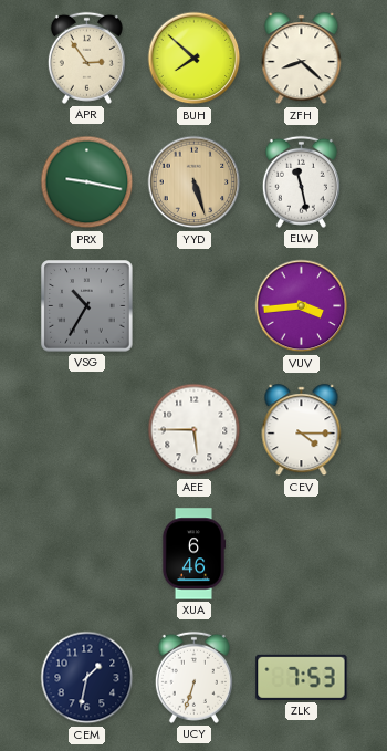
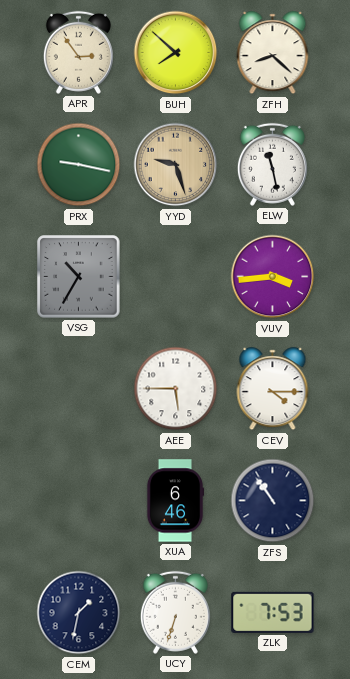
YYD: 5:27 -> 9:27
ZFS: none -> 10:54
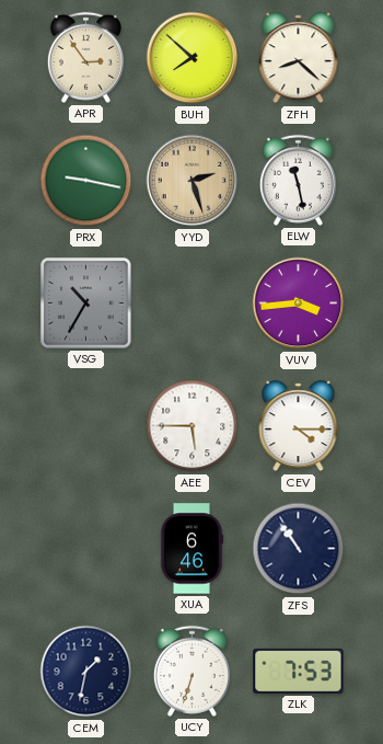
YYD: 9:27 -> 2:27
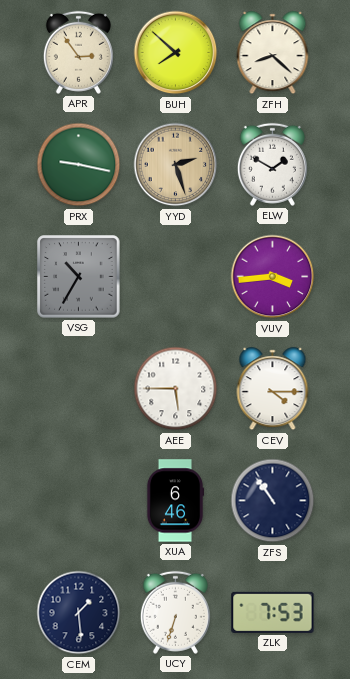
ELW: 11:28 -> 1:50
CEM: 1:32 -> 1:29
